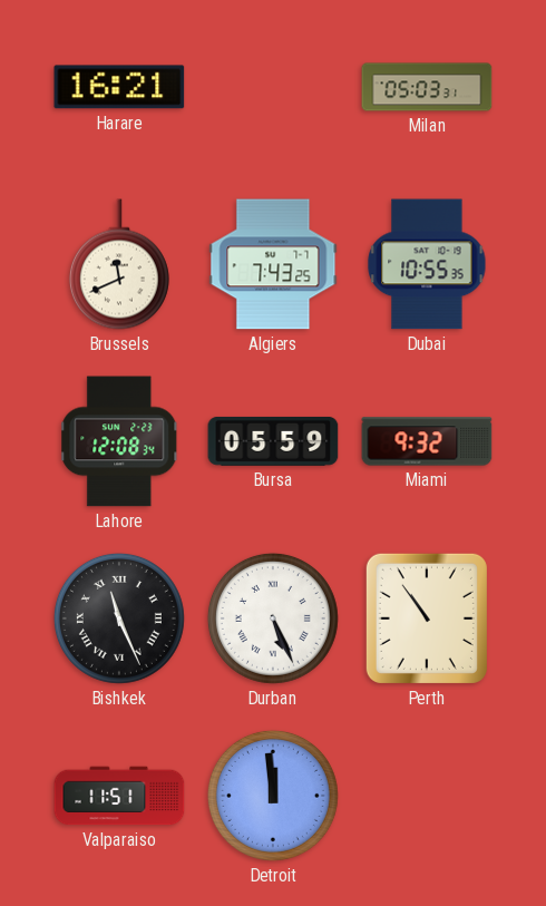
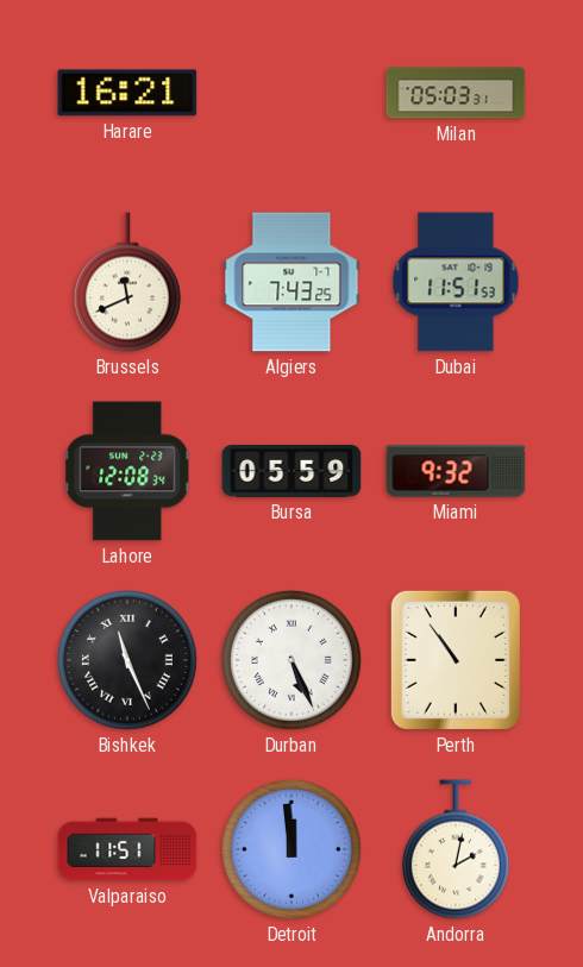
Dubai: 10:55 -> 11:51
Andorra: none -> 2:02
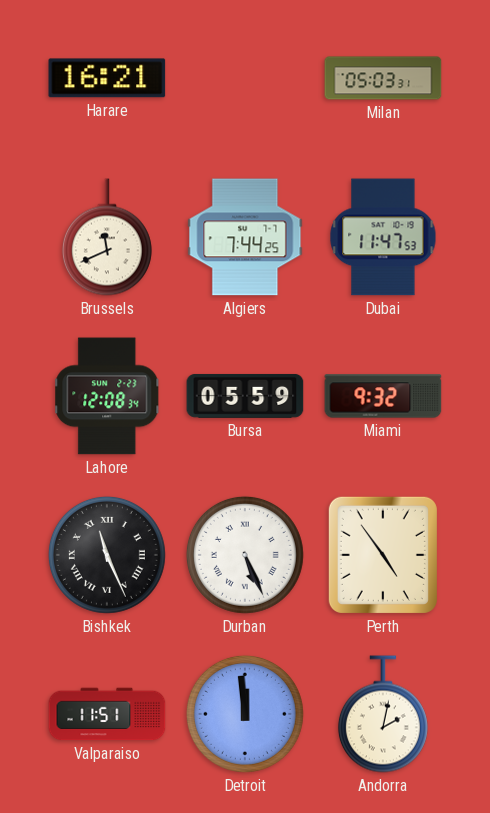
Algiers: 7:43 -> 7:44
Dubai: 11:51 -> 11:47
Perth: 10:54 -> 4:54
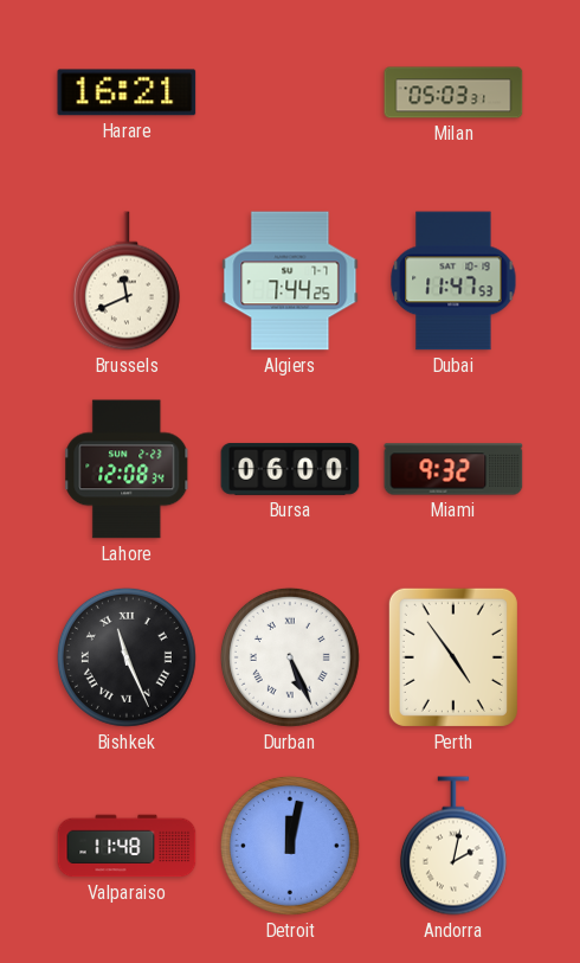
Bursa: 05:59 -> 06:00
Valparaiso: 11:51 -> 11:48
Detroit: 11:59 -> 12:02
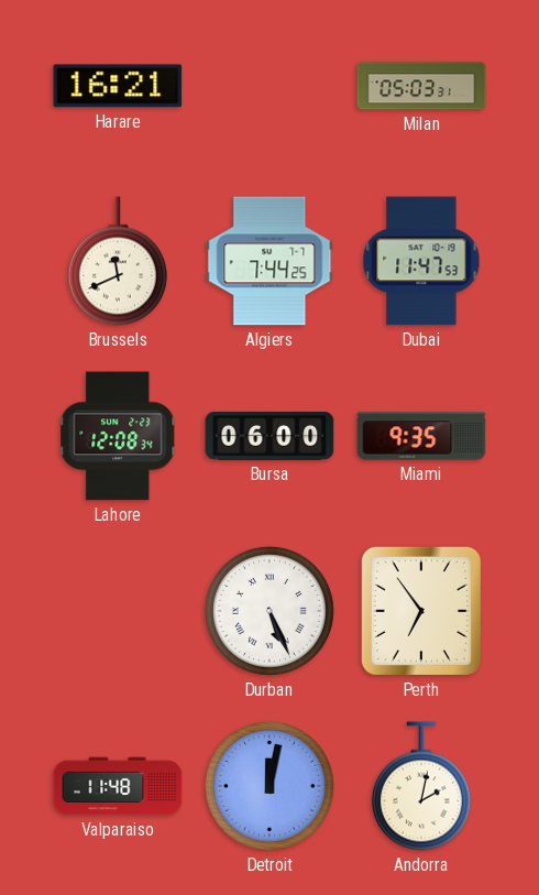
Miami: 9:32 -> 9:35
Bishkek: 11:26 -> none
Perth: 4:54 -> 6:54
